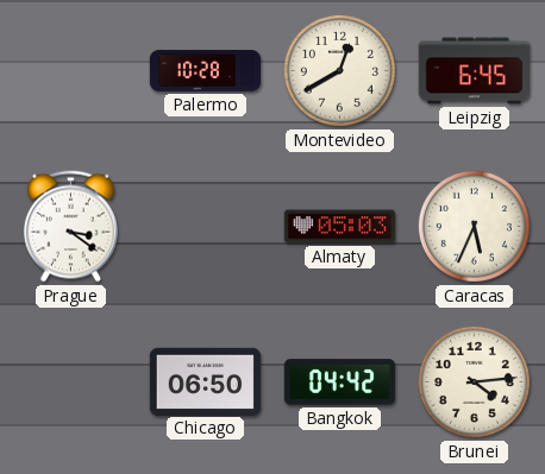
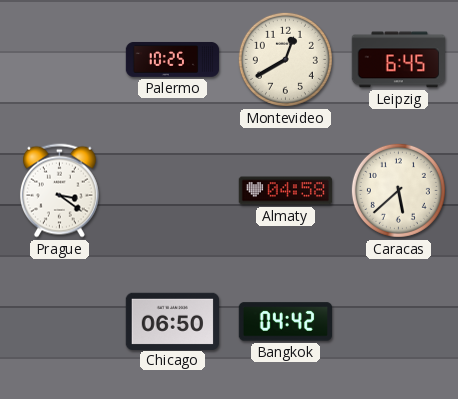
Palermo: 10:28 -> 10:25
Almaty: 05:03 -> 04:58
Caracas: 5:34 -> 5:38
Brunei: 4:14 -> none
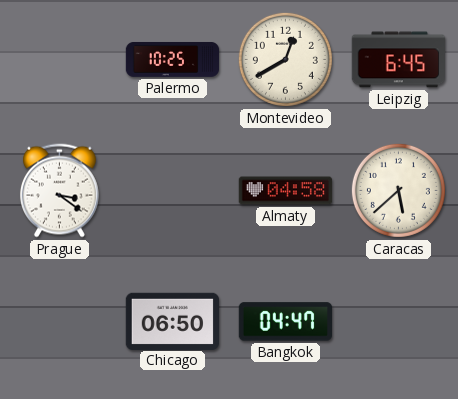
Bangkok: 04:42 -> 04:47
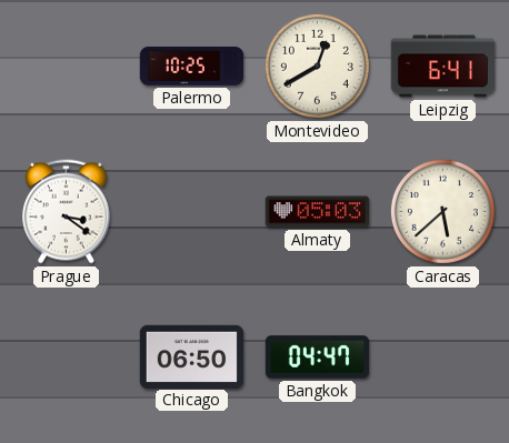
Leipzig: 6:45 -> 6:41
Almaty: 04:58 -> 05:03
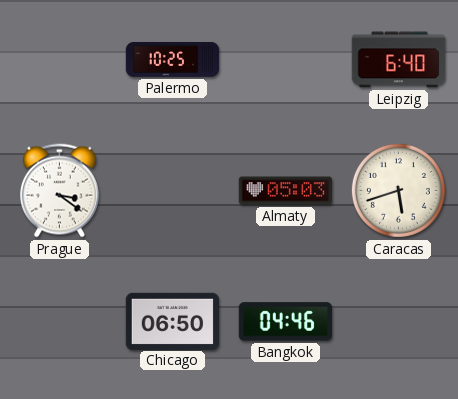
Montevideo: 12:40 -> none
Leipzig: 6:41 -> 6:40
Caracas: 5:38 -> 5:42
Bangkok: 04:47 -> 04:46
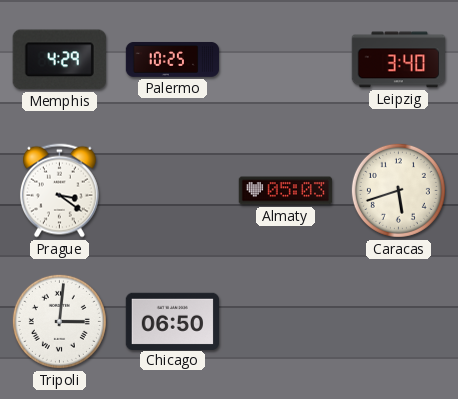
Memphis: none -> 4:29
Leipzig: 6:40 -> 3:40
Tripoli: none -> 3:01
Bangkok: 04:46 -> none
